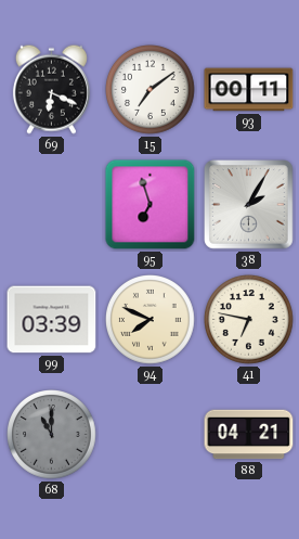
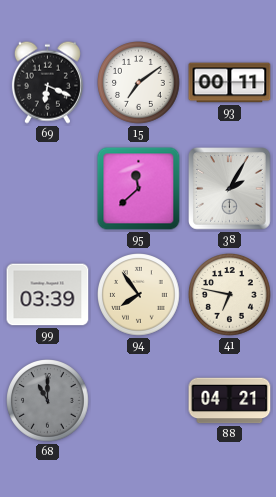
95: 6:57 -> 11:38
94: 7:49 -> 7:54
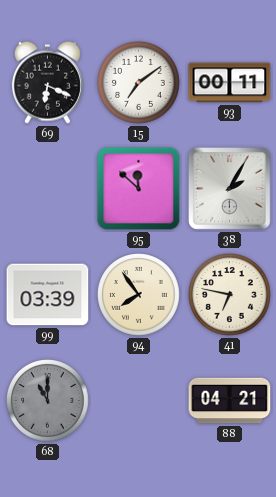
95: 11:38 -> 11:52
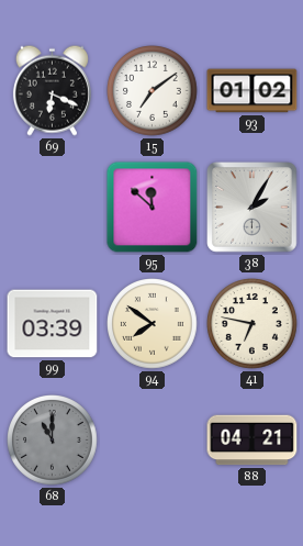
93: 00:11 -> 01:02
94: 7:54 -> 7:51
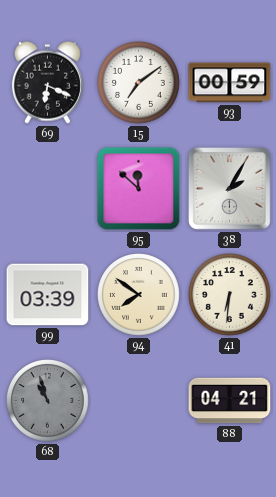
93: 01:02 -> 00:59
41: 6:47 -> 6:31
68: 11:00 -> 10:57
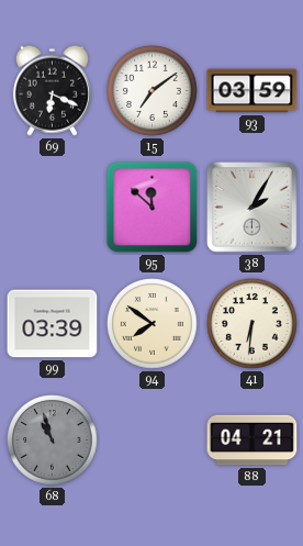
93: 00:59 -> 03:59
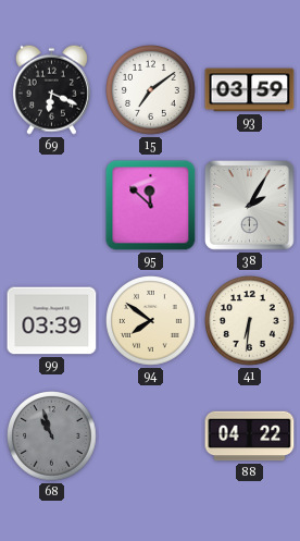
88: 04:21 -> 04:22
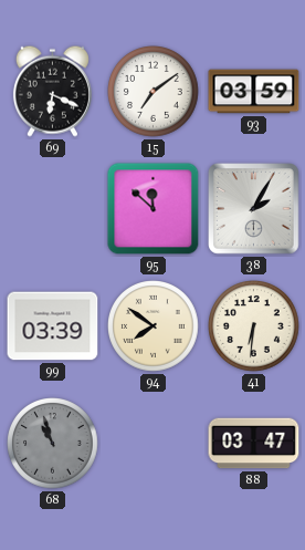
88: 04:22 -> 03:47
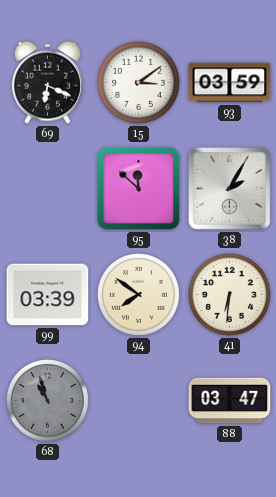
15: 7:09 -> 3:09
